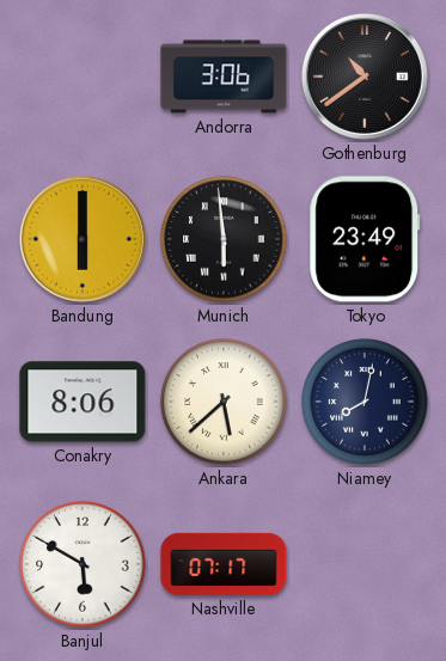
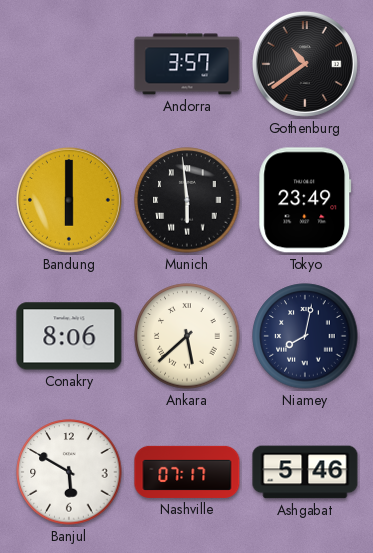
Andorra: 3:06 -> 3:57
Ashgabat: none -> 5:46
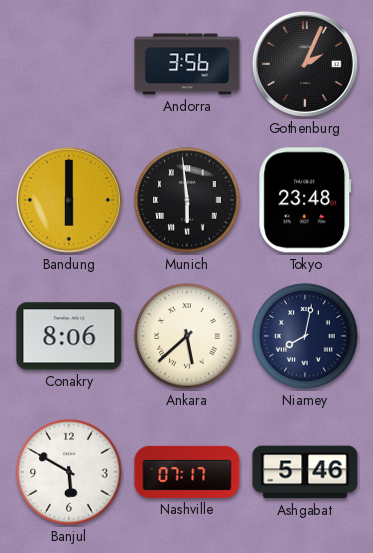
Andorra: 3:57 -> 3:56
Gothenburg: 10:39 -> 2:04
Tokyo: 23:49 -> 23:48
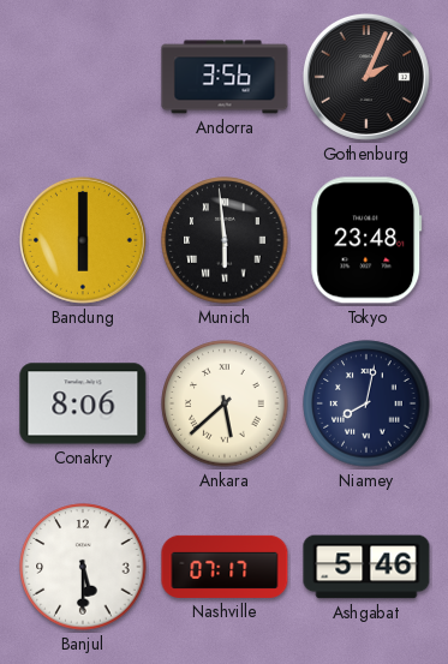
Banjul: 5:50 -> 5:30
